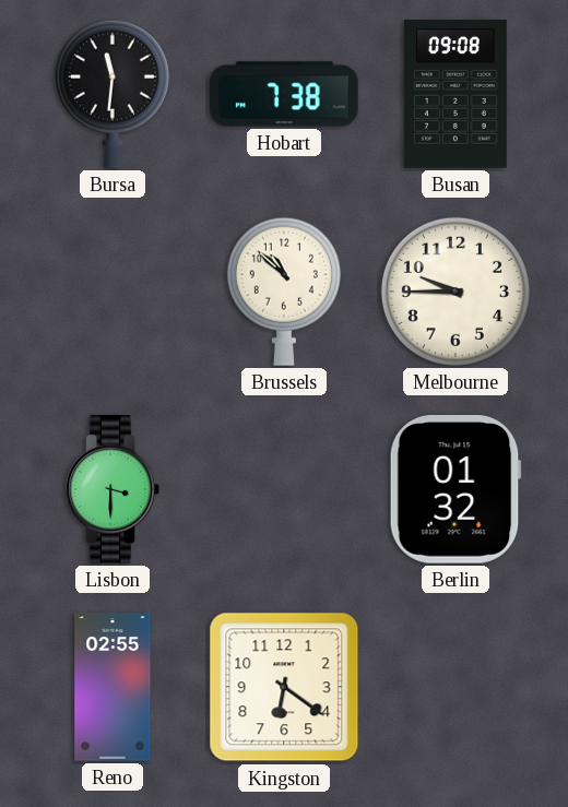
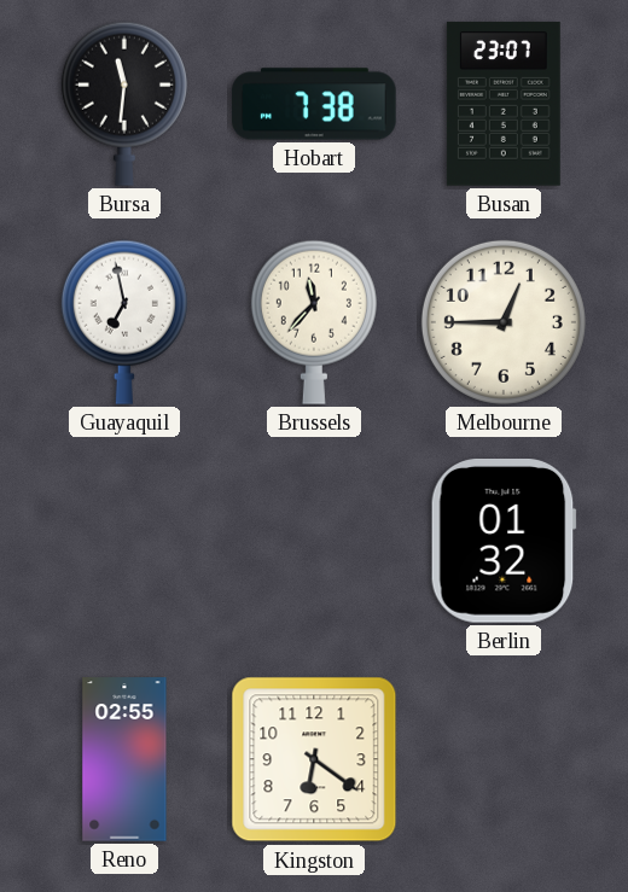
Busan: 09:08 -> 23:07
Guayaquil: none -> 6:58
Brussels: 10:52 -> 11:37
Melbourne: 9:45 -> 12:45
Lisbon: 3:30 -> none
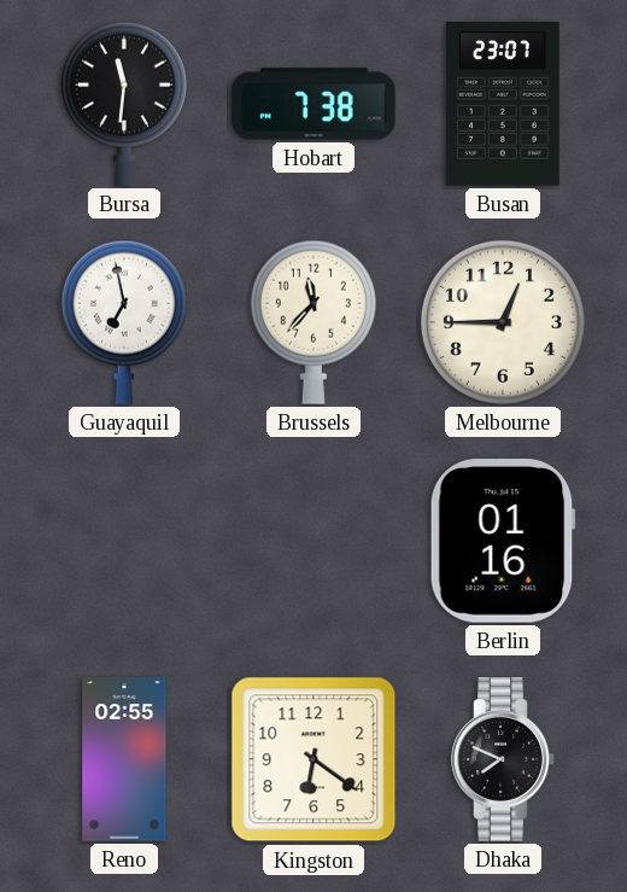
Berlin: 01:32 -> 01:16
Dhaka: none -> 7:49
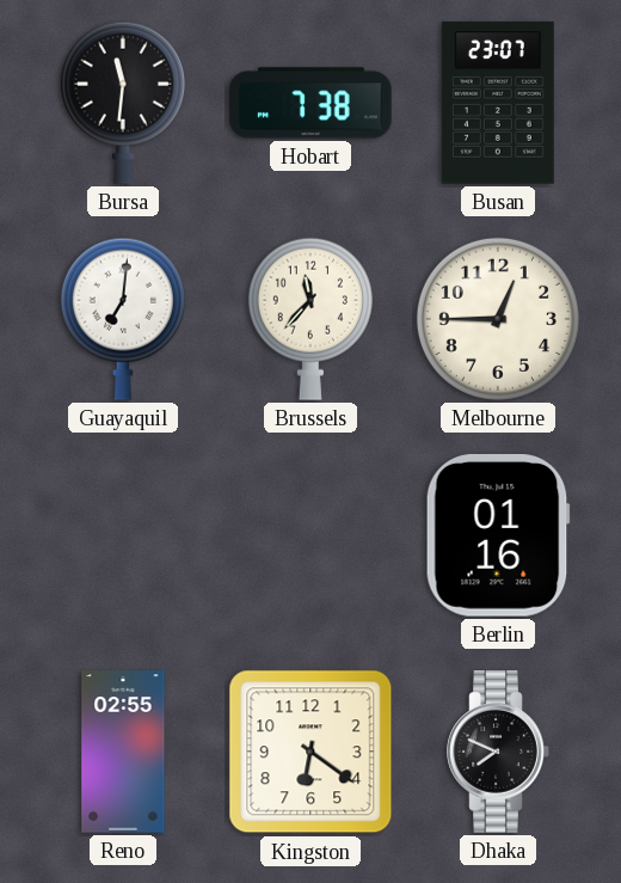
Guayaquil: 6:58 -> 7:01
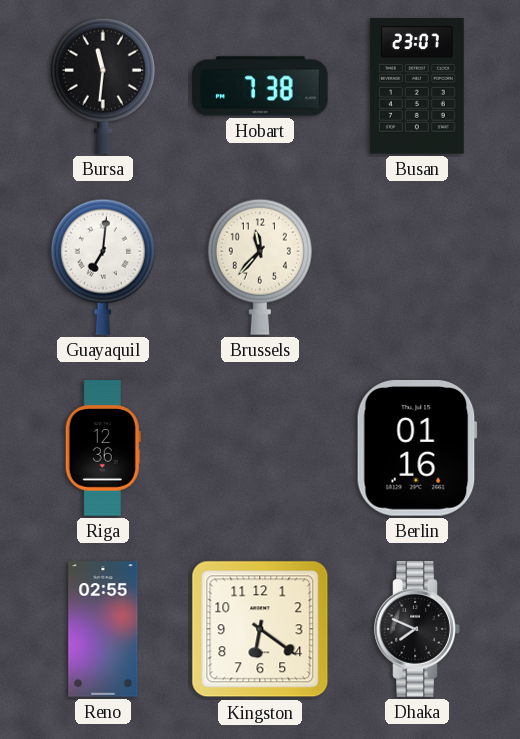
Melbourne: 12:45 -> none
Riga: none -> 12:36
